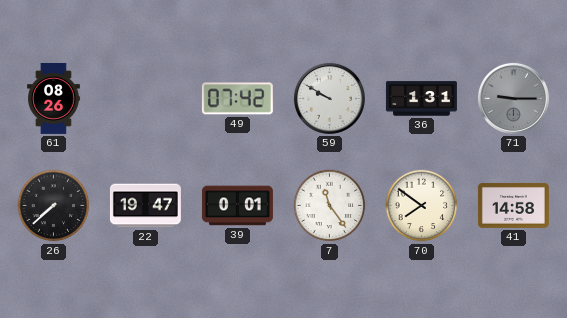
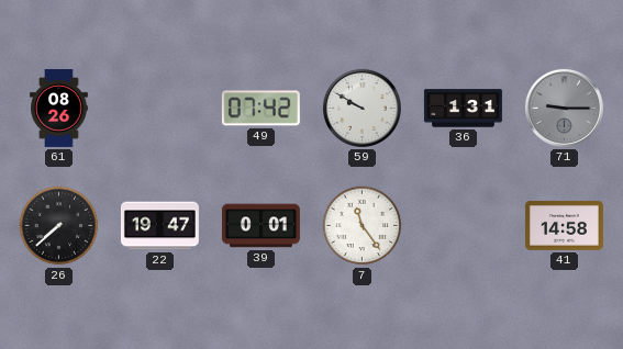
70: 7:51 -> none
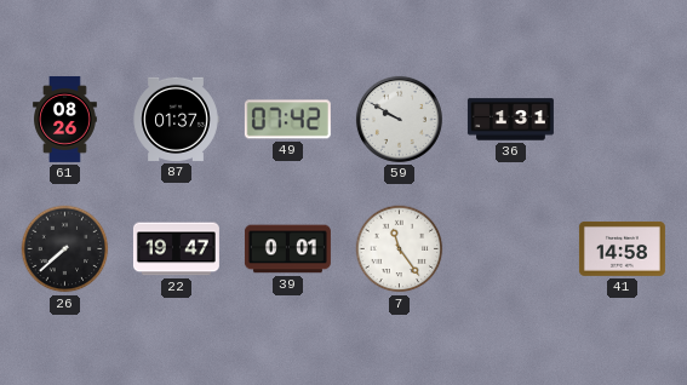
87: none -> 01:37
71: 9:15 -> none
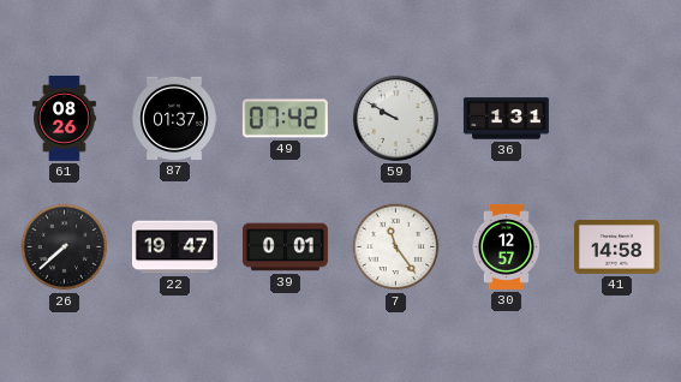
30: none -> 12:57
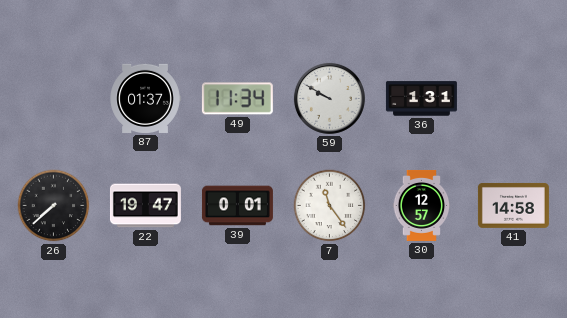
61: 08:26 -> none
49: 07:42 -> 11:34
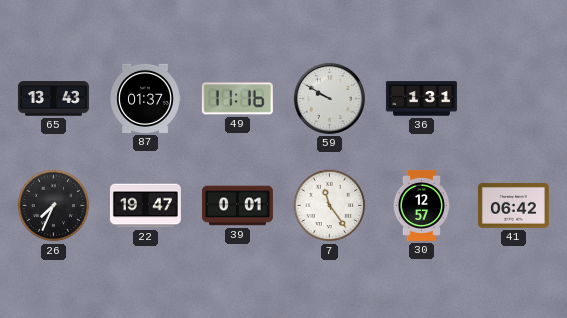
65: none -> 13:43
49: 11:34 -> 11:16
26: 7:38 -> 7:34
41: 14:58 -> 06:42
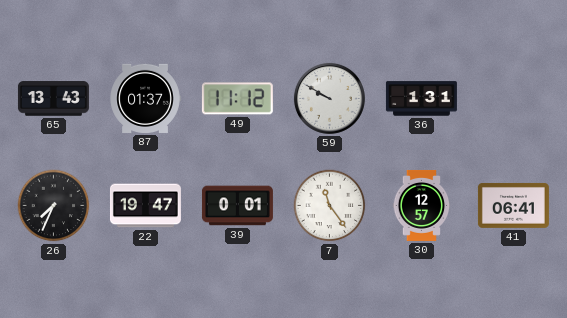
49: 11:16 -> 11:12
41: 06:42 -> 06:41
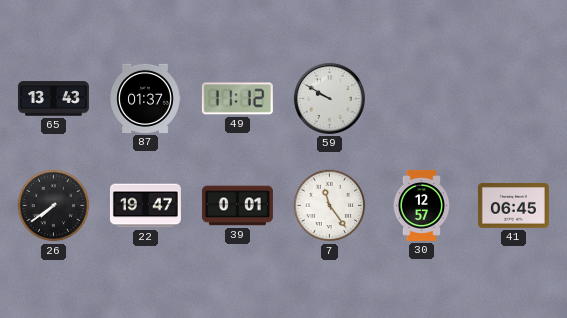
36: 1:31 -> none
26: 7:34 -> 7:39
41: 06:41 -> 06:45
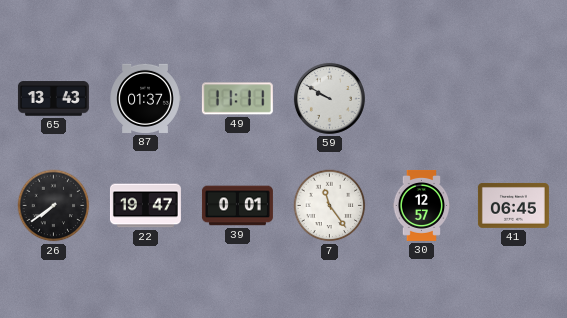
49: 11:12 -> 11:11
